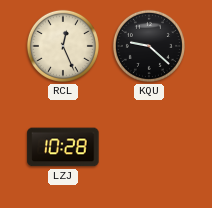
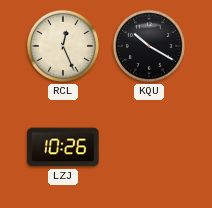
KQU: 9:22 -> 10:20
LZJ: 10:28 -> 10:26
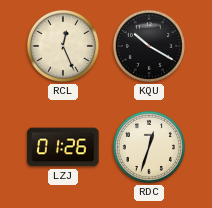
LZJ: 10:26 -> 01:26
RDC: none -> 12:33
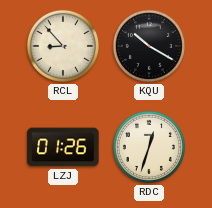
RCL: 12:26 -> 8:53
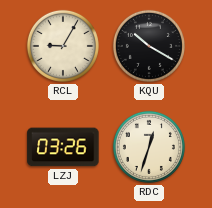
RCL: 8:53 -> 9:05
LZJ: 01:26 -> 03:26
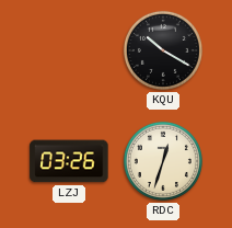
RCL: 9:05 -> none
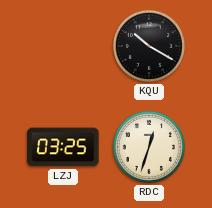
LZJ: 03:26 -> 03:25
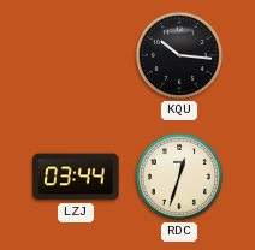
KQU: 10:20 -> 10:16
LZJ: 03:25 -> 03:44
